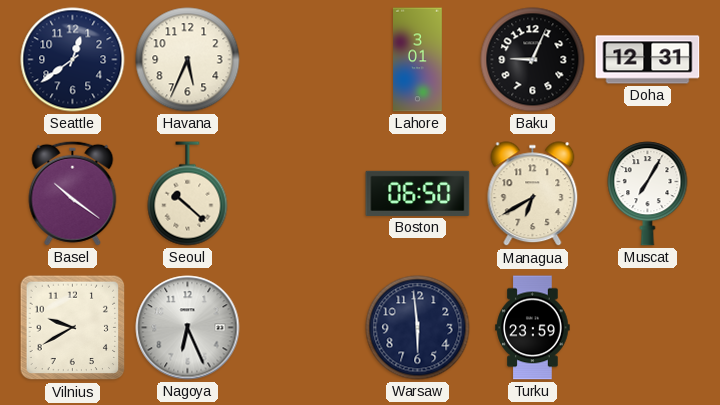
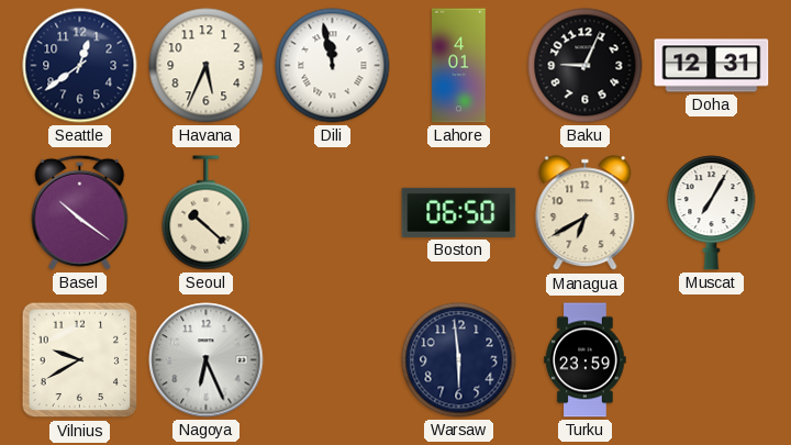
Dili: none -> 11:58
Lahore: 3:01 -> 4:01
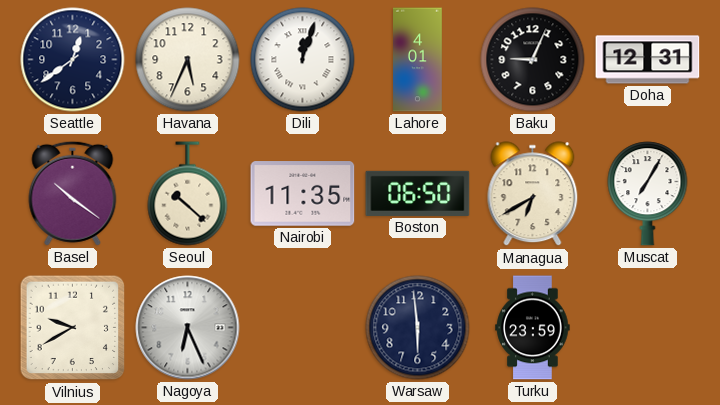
Dili: 11:58 -> 12:03
Nairobi: none -> 11:35
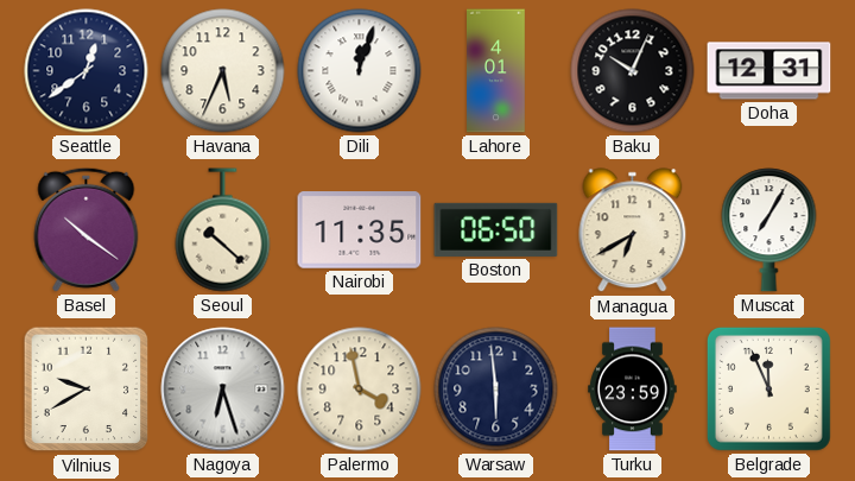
Baku: 9:04 -> 10:04
Nagoya: 6:26 -> 6:27
Palermo: none -> 3:58
Belgrade: none -> 11:56
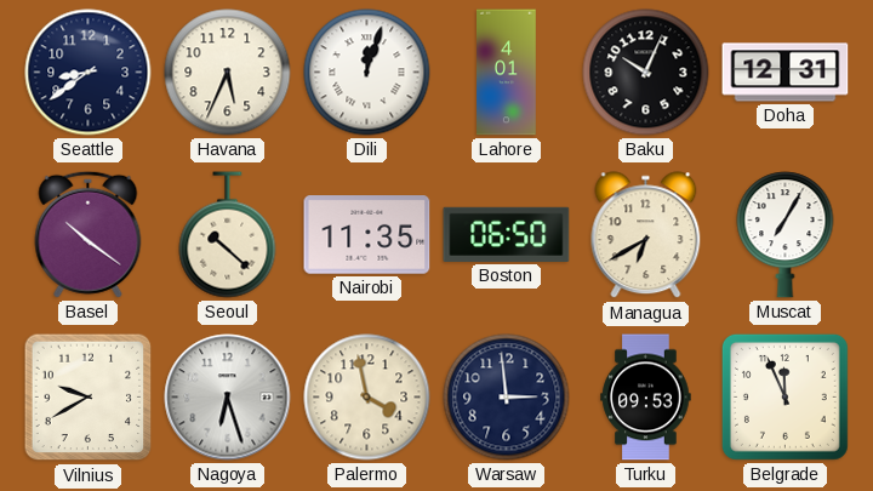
Seattle: 12:39 -> 8:39
Warsaw: 5:59 -> 2:59
Turku: 23:59 -> 09:53
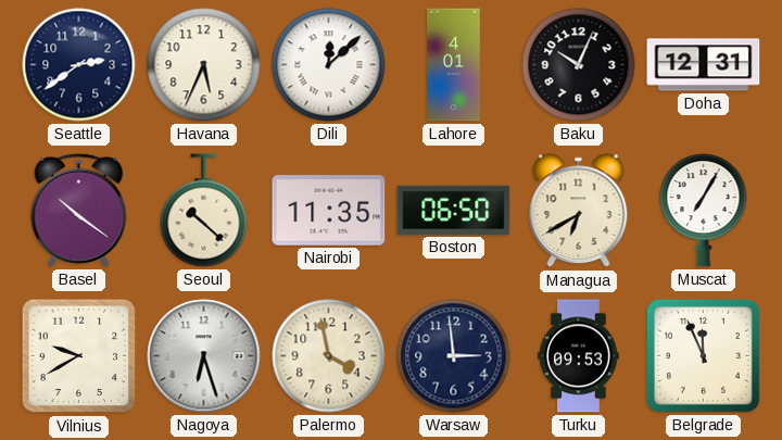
Seattle: 8:39 -> 2:39
Dili: 12:03 -> 12:08
